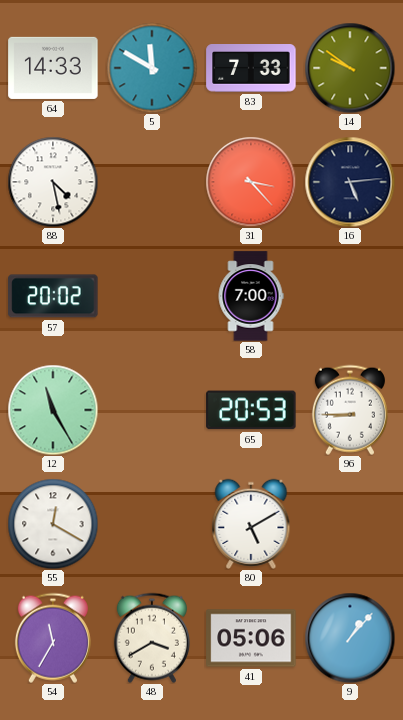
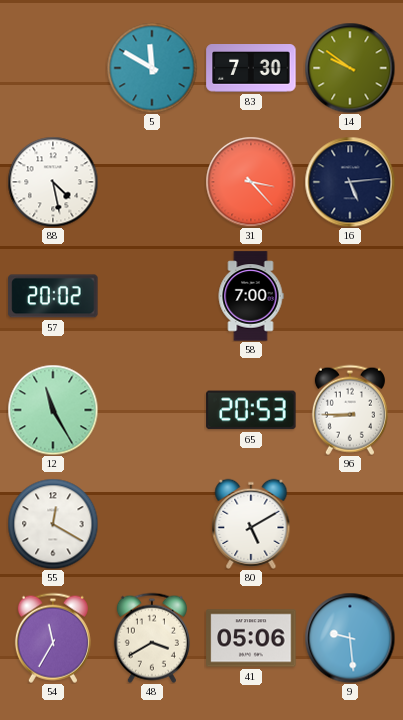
64: 14:33 -> none
83: 7:33 -> 7:30
9: 1:07 -> 9:29
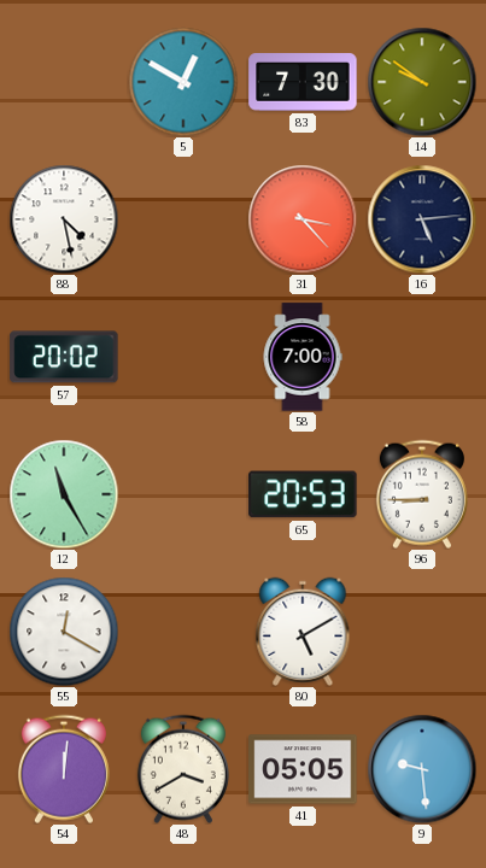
5: 11:50 -> 12:50
54: 11:35 -> 12:01
41: 05:06 -> 05:05
